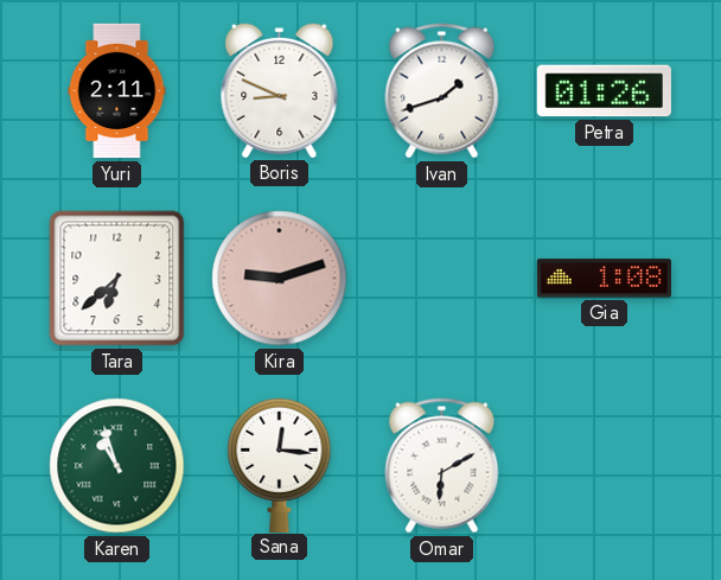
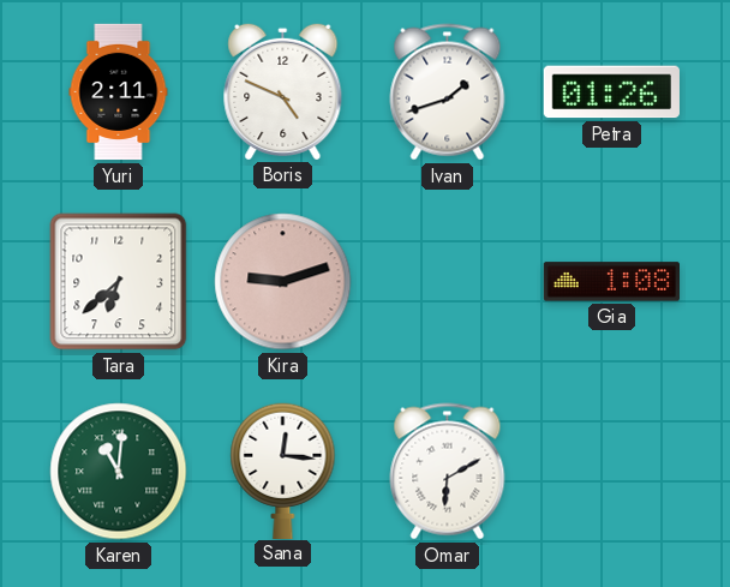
Boris: 8:49 -> 4:49
Karen: 10:57 -> 11:01
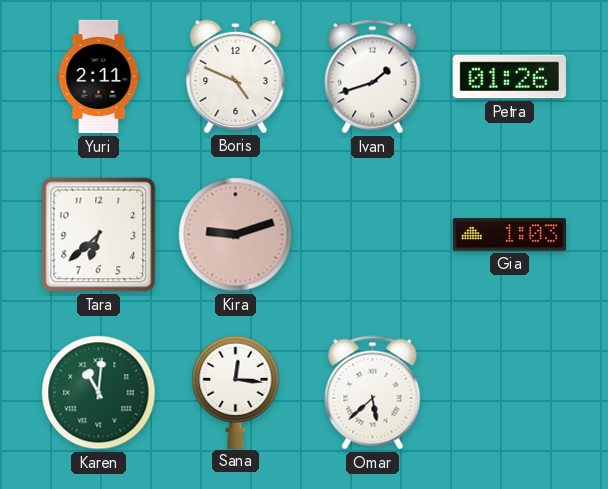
Gia: 1:08 -> 1:03
Omar: 6:10 -> 5:38
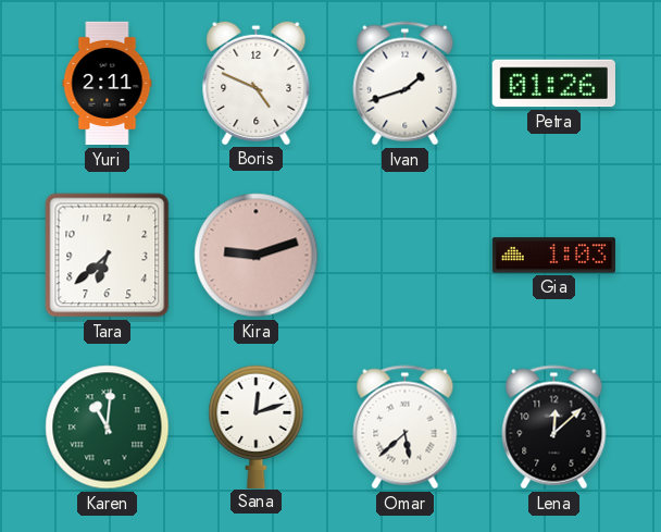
Sana: 12:16 -> 12:12
Lena: none -> 12:08
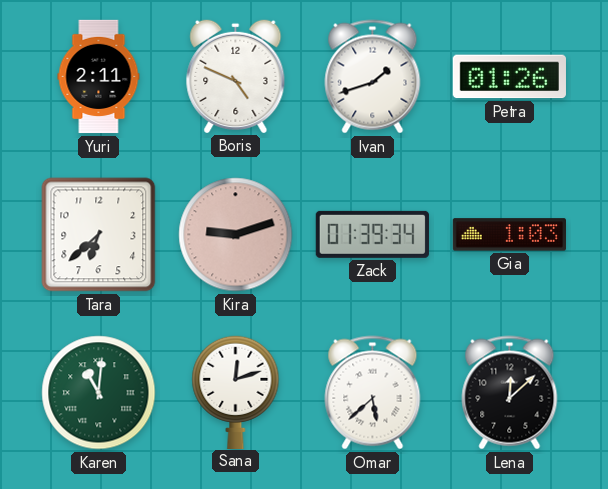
Zack: none -> 01:39
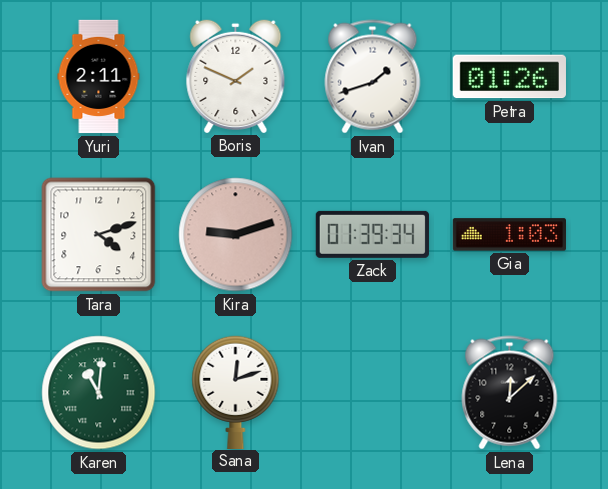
Boris: 4:49 -> 1:49
Tara: 6:38 -> 4:12
Omar: 5:38 -> none
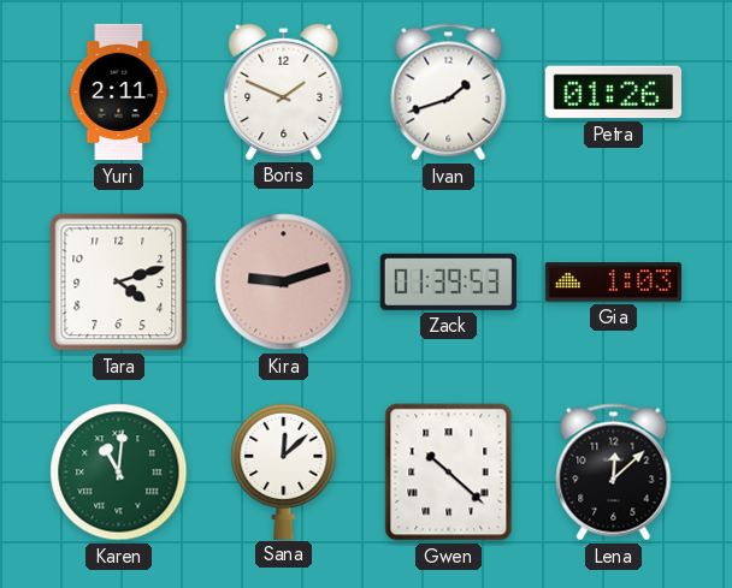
Zack: 01:39:34 -> 01:39:53
Sana: 12:12 -> 12:08
Gwen: none -> 10:22
